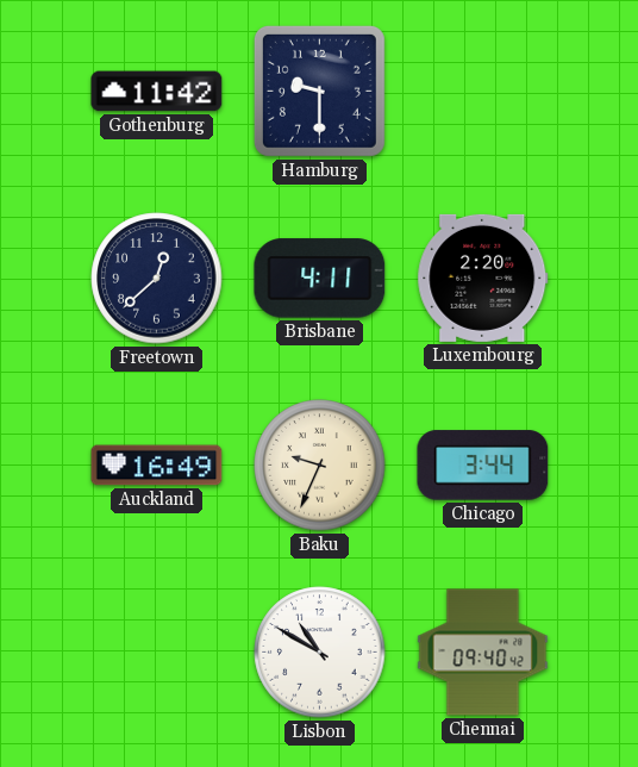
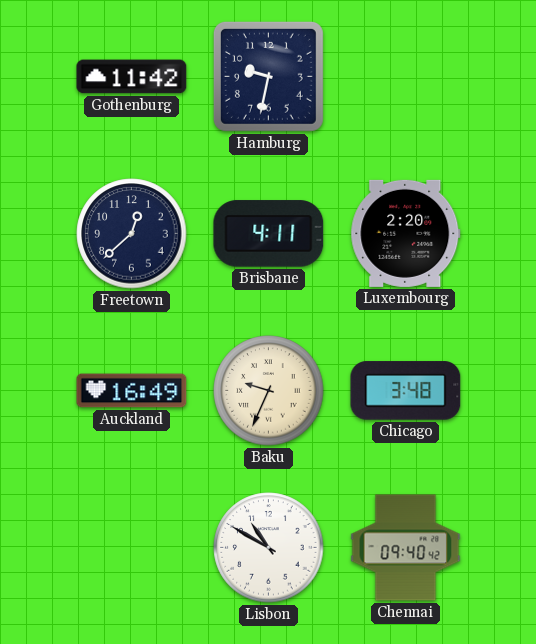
Hamburg: 9:30 -> 9:32
Chicago: 3:44 -> 3:48
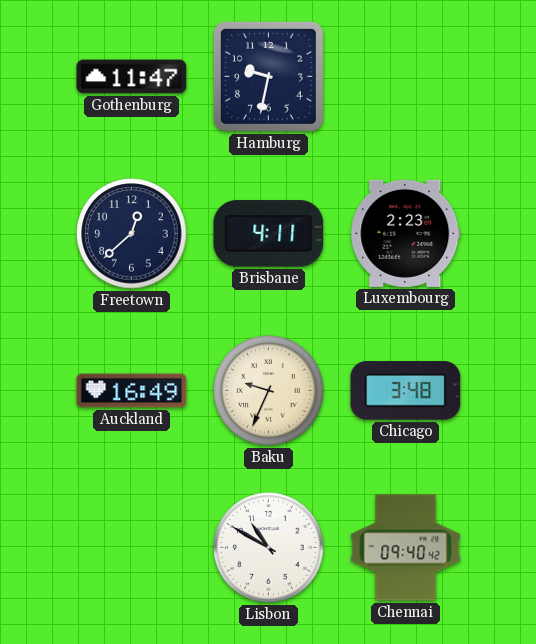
Gothenburg: 11:42 -> 11:47
Luxembourg: 2:20 -> 2:23
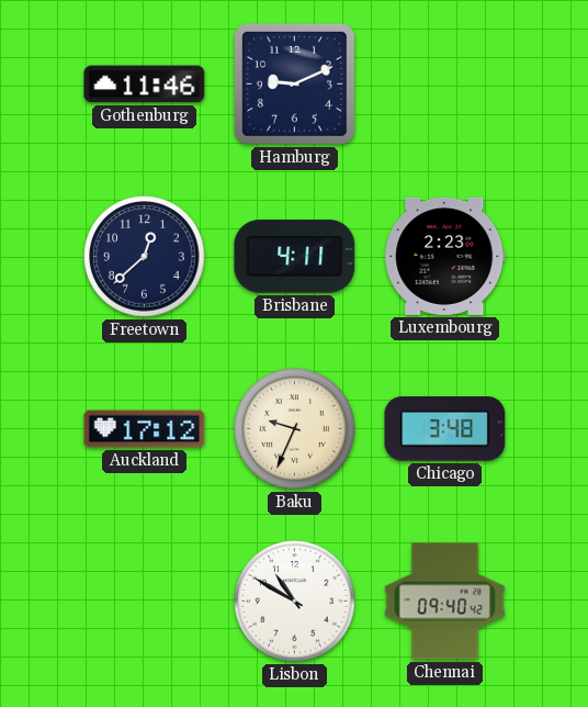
Gothenburg: 11:47 -> 11:46
Hamburg: 9:32 -> 9:11
Auckland: 16:49 -> 17:12
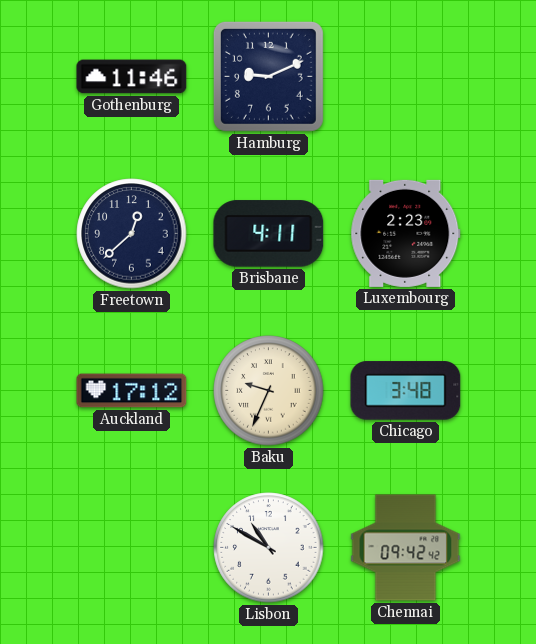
Chennai: 09:40 -> 09:42
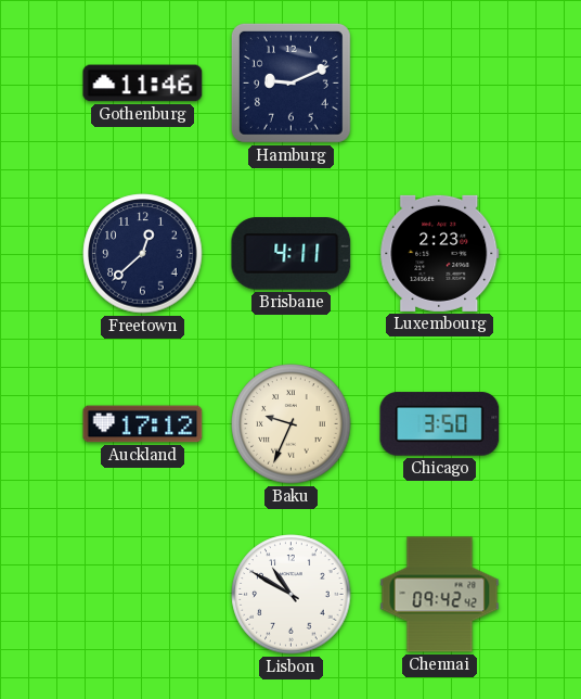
Chicago: 3:48 -> 3:50
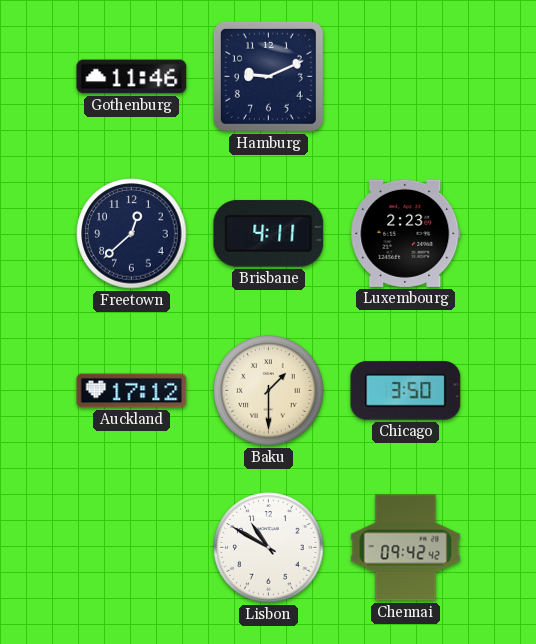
Baku: 9:34 -> 1:30
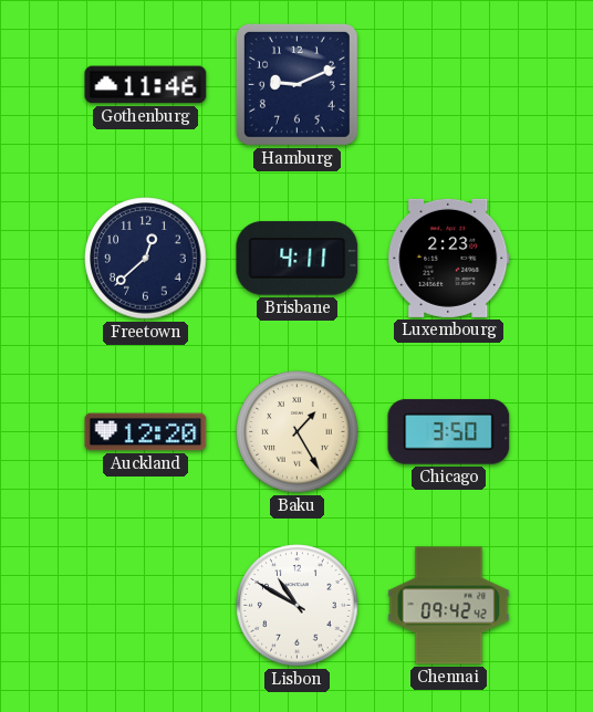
Auckland: 17:12 -> 12:20
Baku: 1:30 -> 1:25
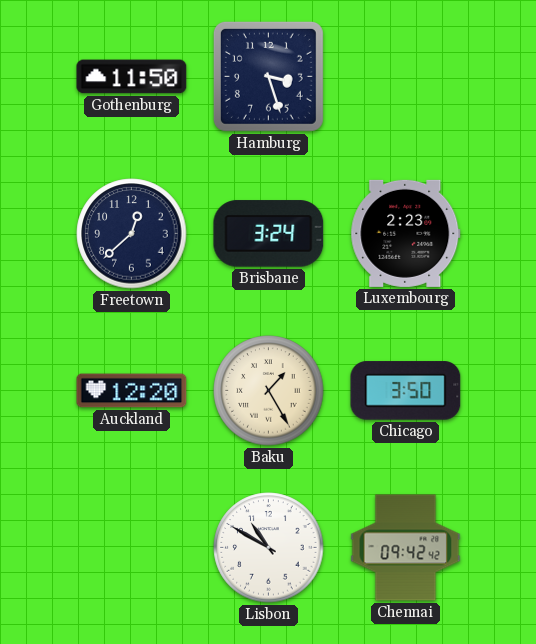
Gothenburg: 11:46 -> 11:50
Hamburg: 9:11 -> 3:27
Brisbane: 4:11 -> 3:24
